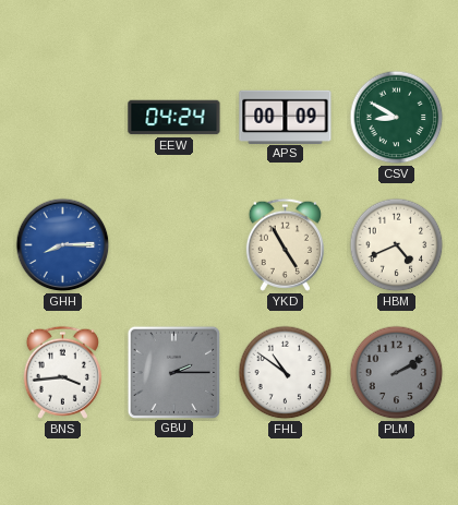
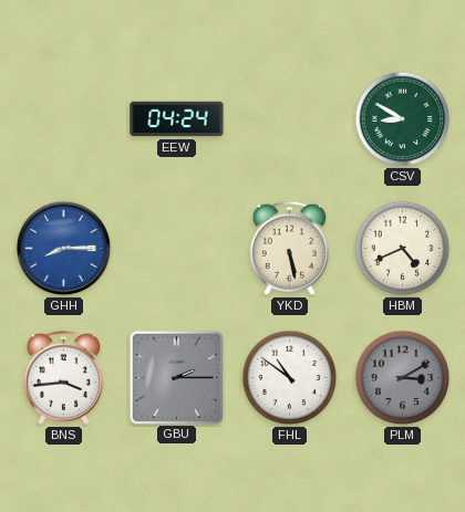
APS: 00:09 -> none
YKD: 4:55 -> 5:28
PLM: 2:10 -> 3:10
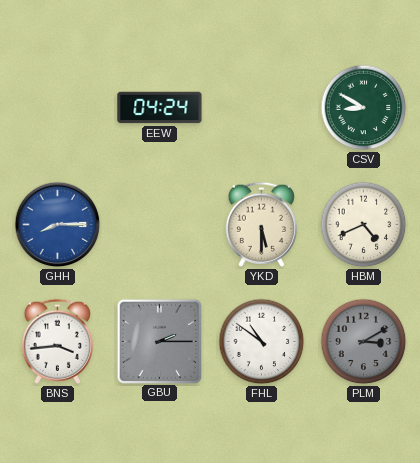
YKD: 5:28 -> 5:30
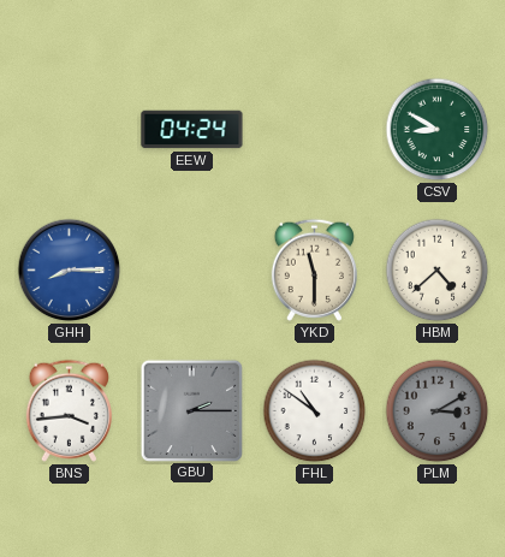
YKD: 5:30 -> 11:30
HBM: 4:41 -> 4:38
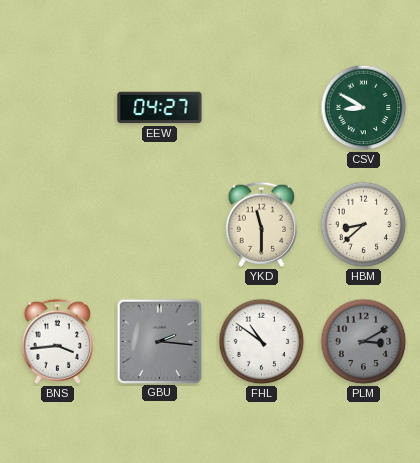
EEW: 04:24 -> 04:27
GHH: 8:15 -> none
HBM: 4:38 -> 8:38
GBU: 2:15 -> 2:16
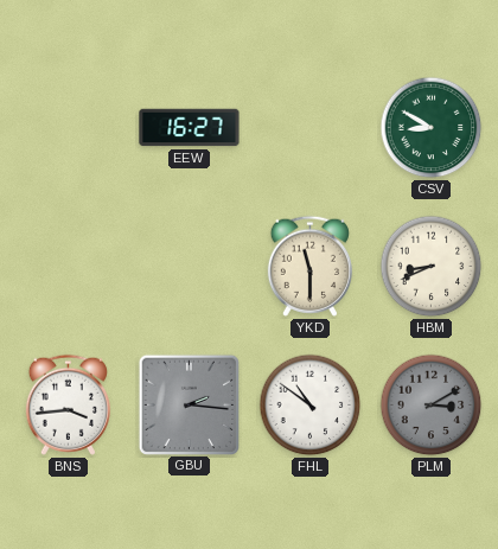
EEW: 04:27 -> 16:27
HBM: 8:38 -> 8:41
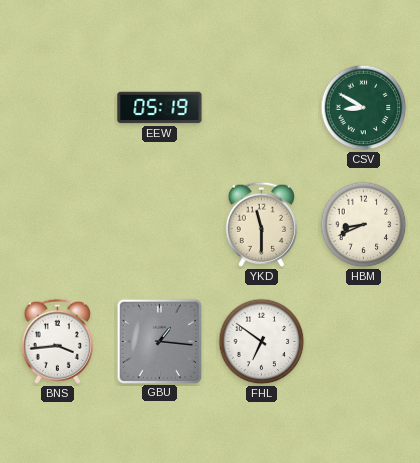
EEW: 16:27 -> 05:19
GBU: 2:16 -> 1:16
FHL: 10:51 -> 6:51
PLM: 3:10 -> none
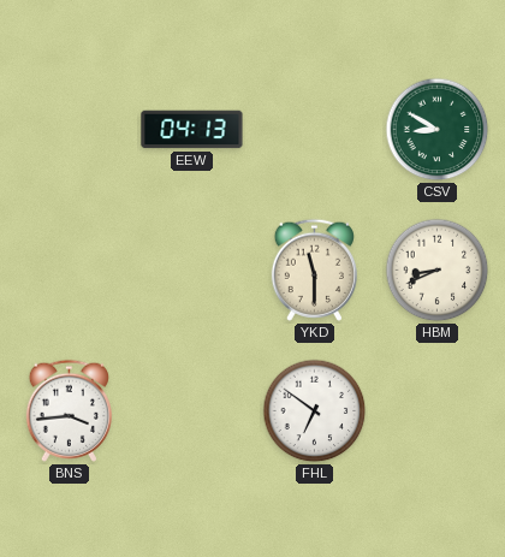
EEW: 05:19 -> 04:13
GBU: 1:16 -> none
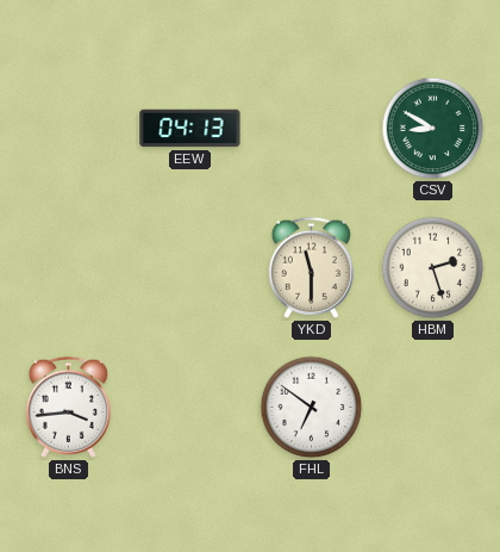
HBM: 8:41 -> 2:27
